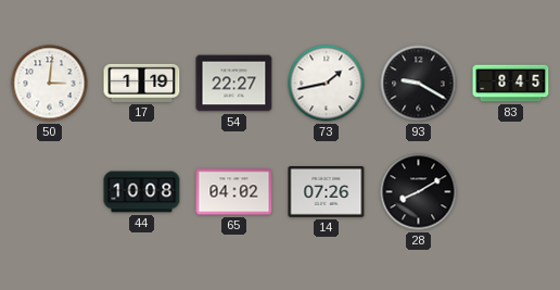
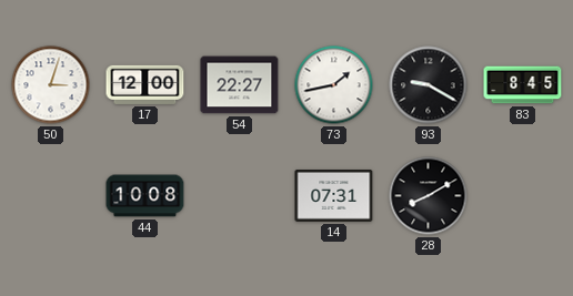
50: 3:01 -> 3:03
17: 1:19 -> 12:00
65: 04:02 -> none
14: 07:26 -> 07:31
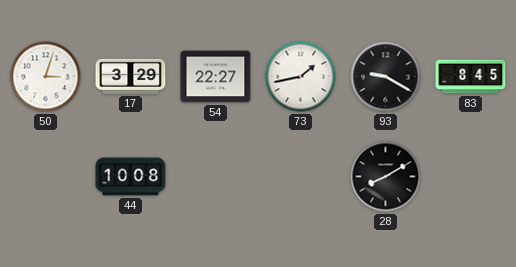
17: 12:00 -> 3:29
14: 07:31 -> none
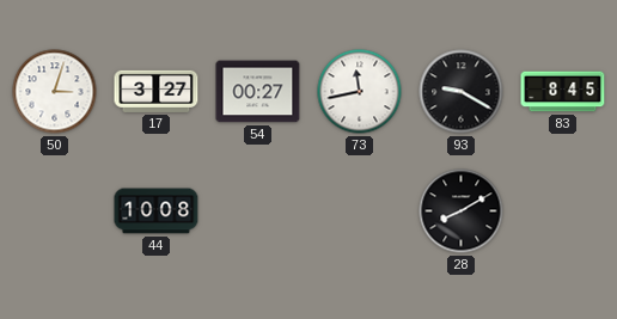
17: 3:29 -> 3:27
54: 22:27 -> 00:27
73: 1:43 -> 11:43
